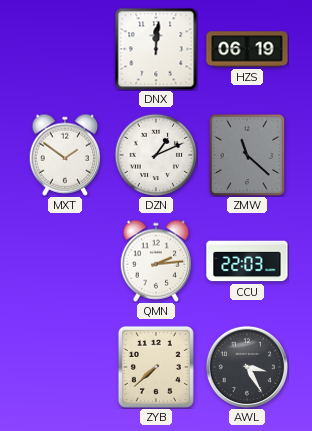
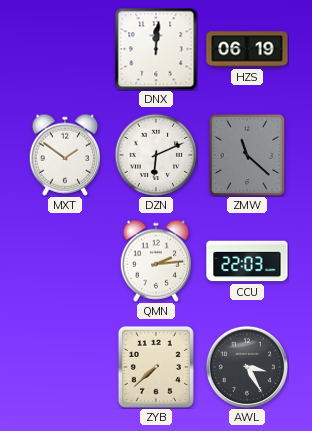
DZN: 1:11 -> 6:11
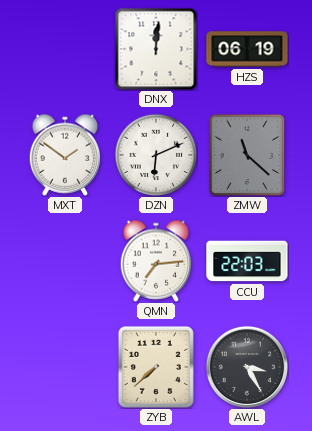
QMN: 2:14 -> 7:14
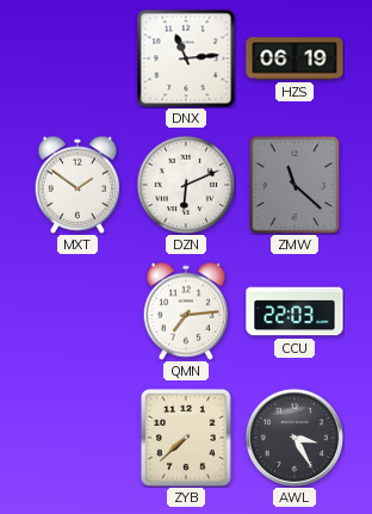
DNX: 12:01 -> 11:14
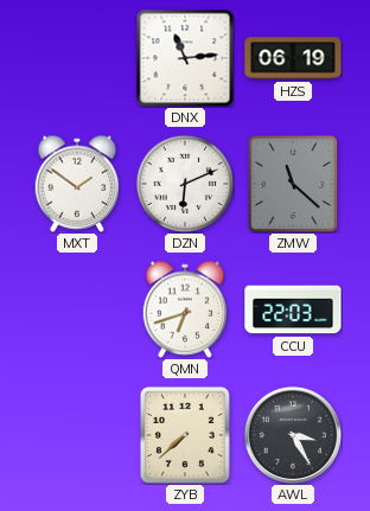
QMN: 7:14 -> 6:42
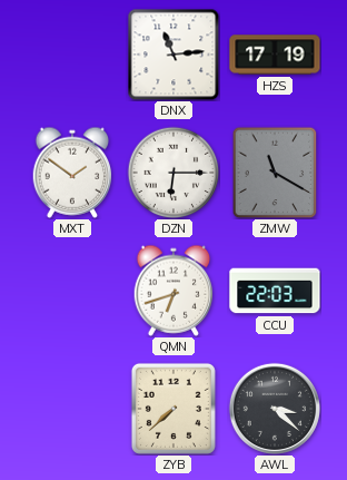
HZS: 06:19 -> 17:19
DZN: 6:11 -> 6:15
ZMW: 11:22 -> 11:20
AWL: 3:25 -> 3:22
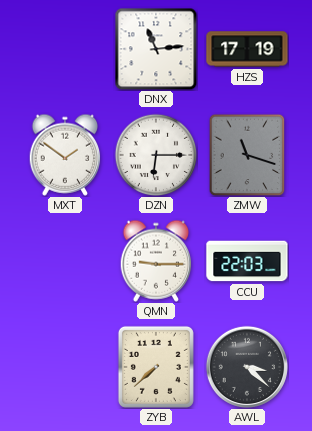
ZMW: 11:20 -> 11:18
QMN: 6:42 -> 9:15
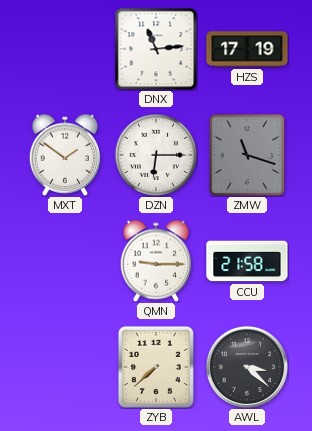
CCU: 22:03 -> 21:58
